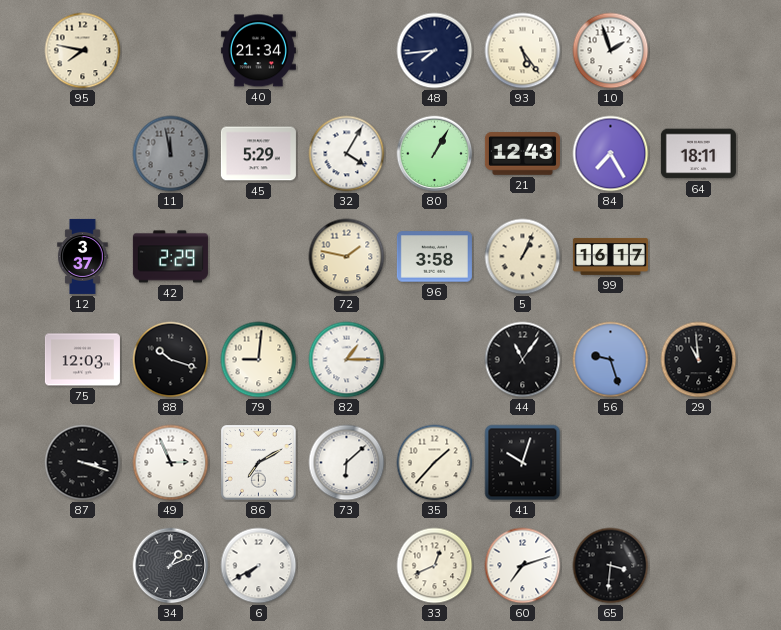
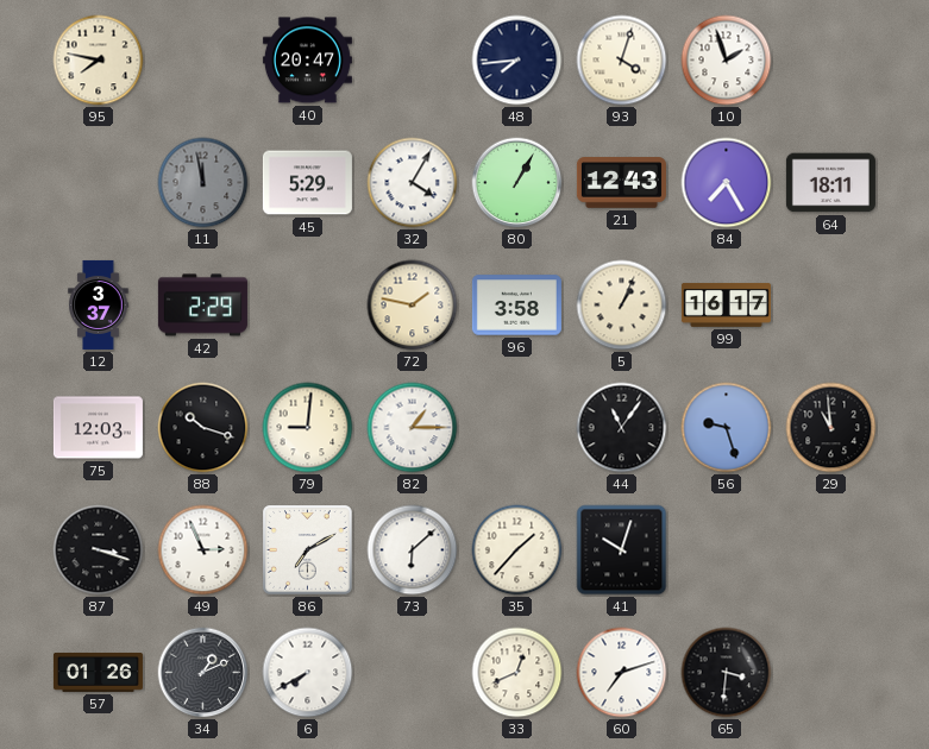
40: 21:34 -> 20:47
93: 5:24 -> 4:03
57: none -> 01:26
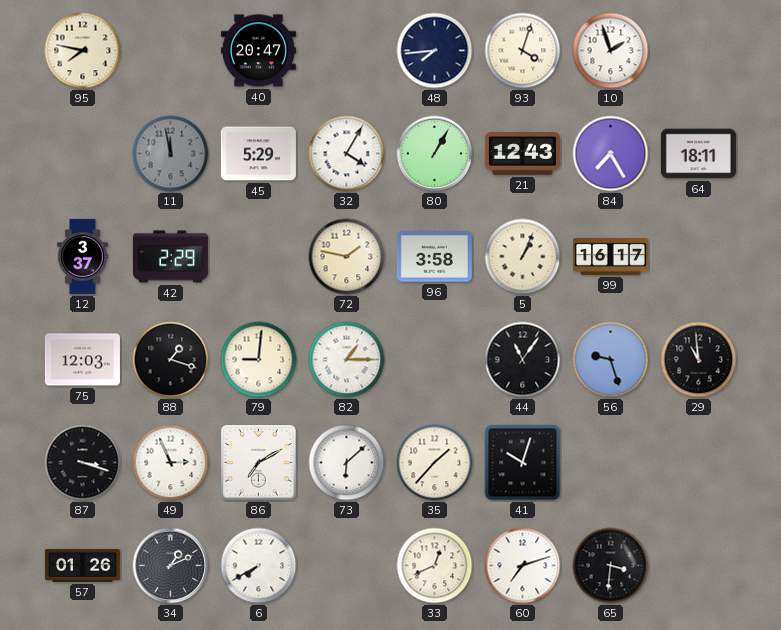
88: 10:18 -> 1:18
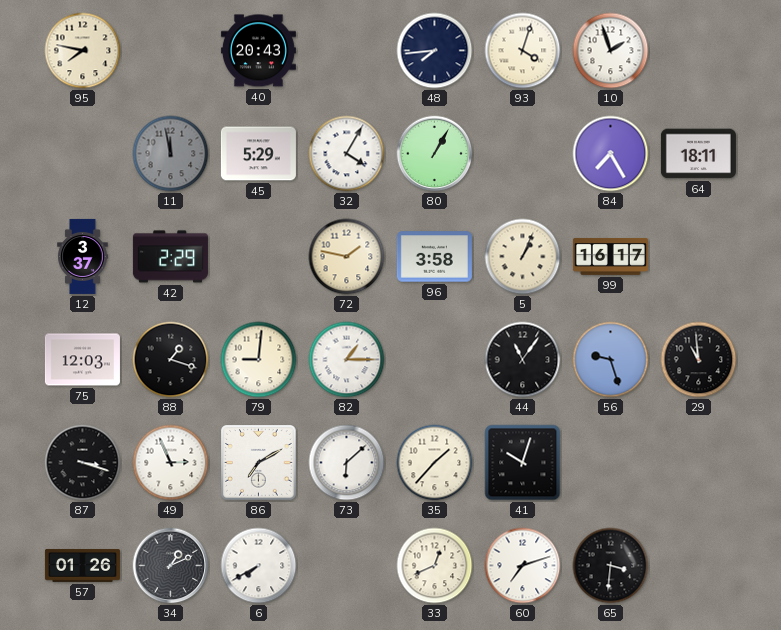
40: 20:47 -> 20:43
21: 12:43 -> none
